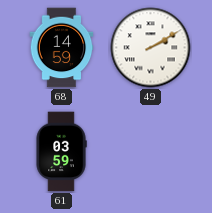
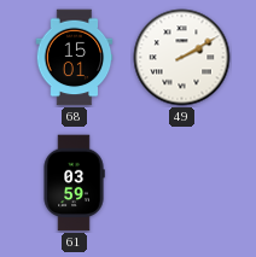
68: 14:59 -> 15:01
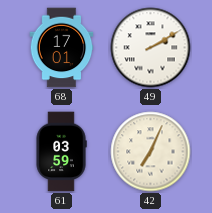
68: 15:01 -> 17:01
42: none -> 7:04
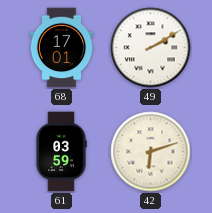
42: 7:04 -> 6:12
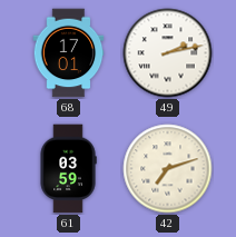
49: 2:10 -> 2:13
42: 6:12 -> 7:12
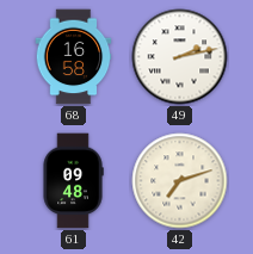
68: 17:01 -> 16:58
61: 03:59 -> 09:48
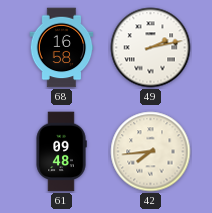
42: 7:12 -> 7:44
